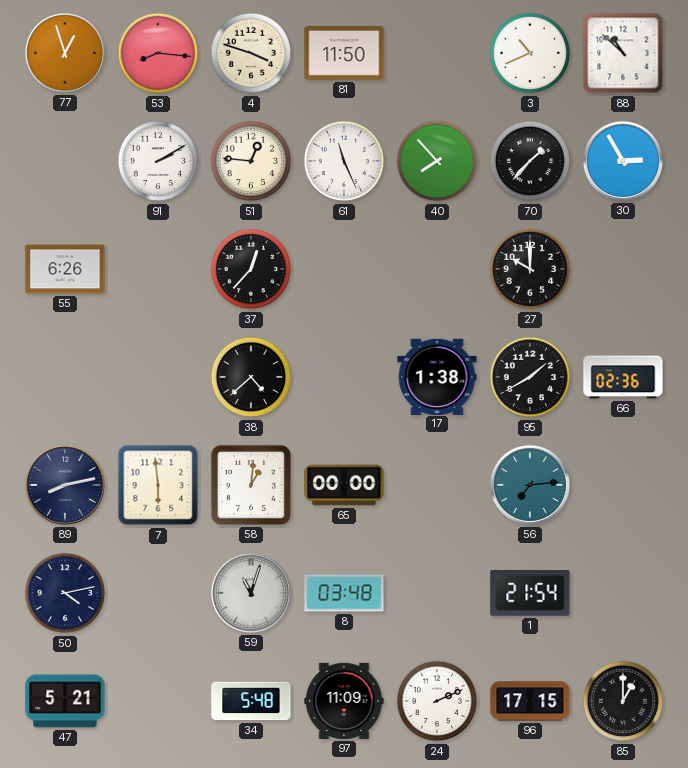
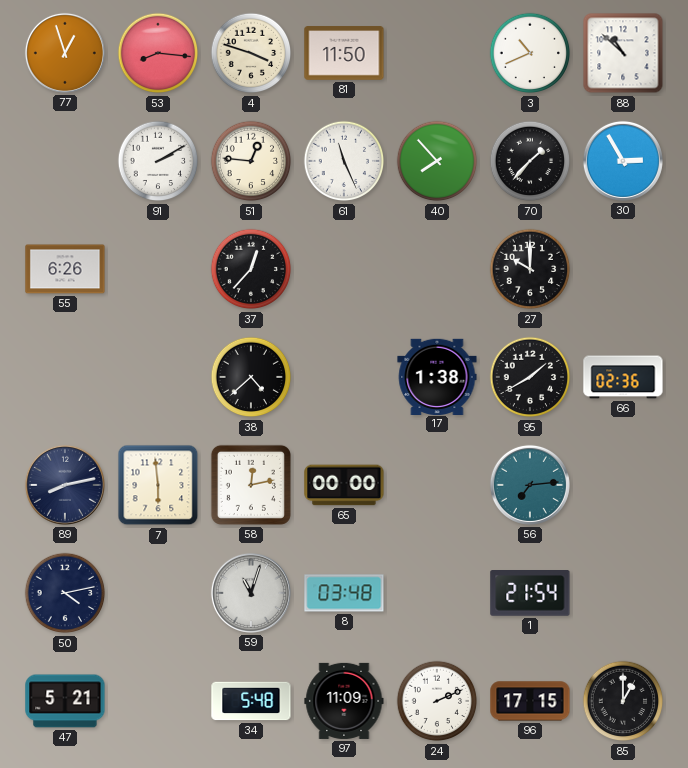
58: 1:01 -> 12:13
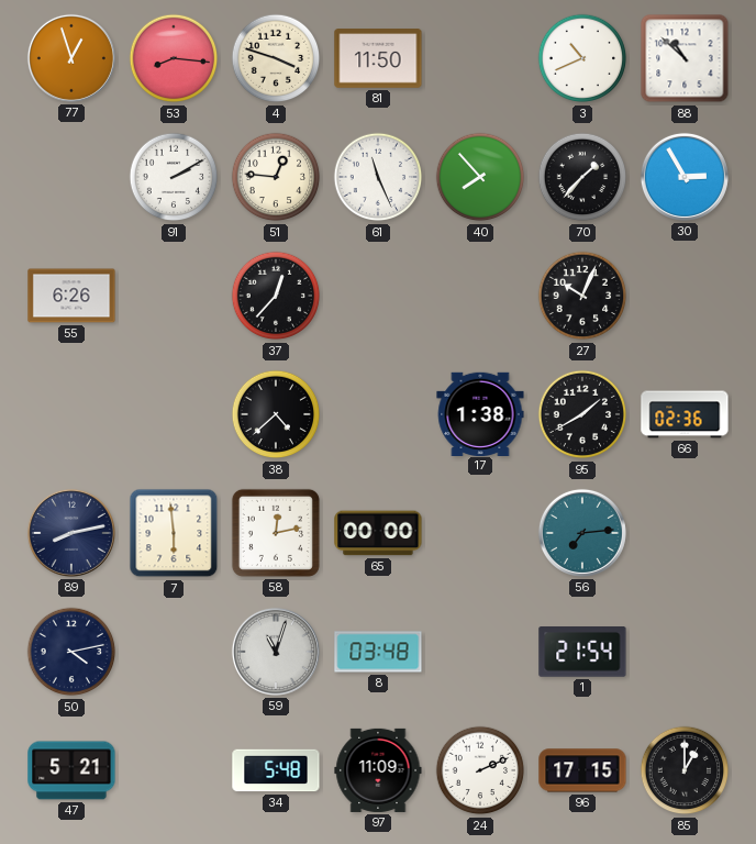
27: 10:00 -> 10:04
